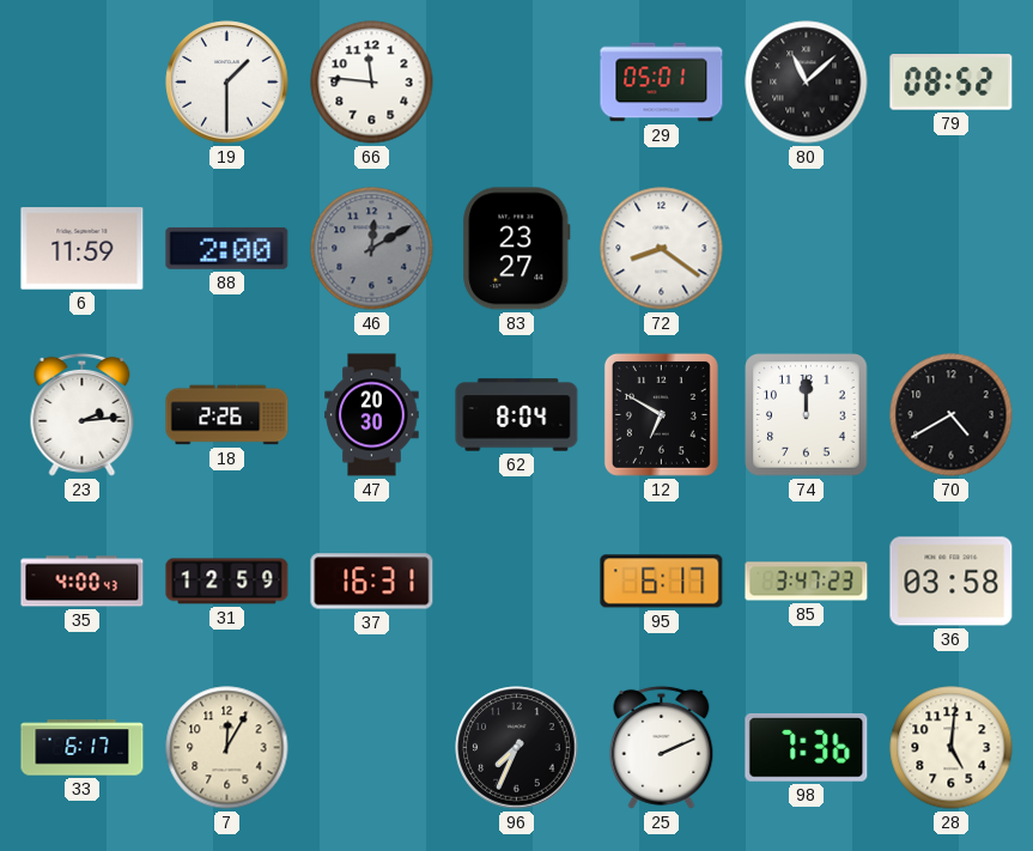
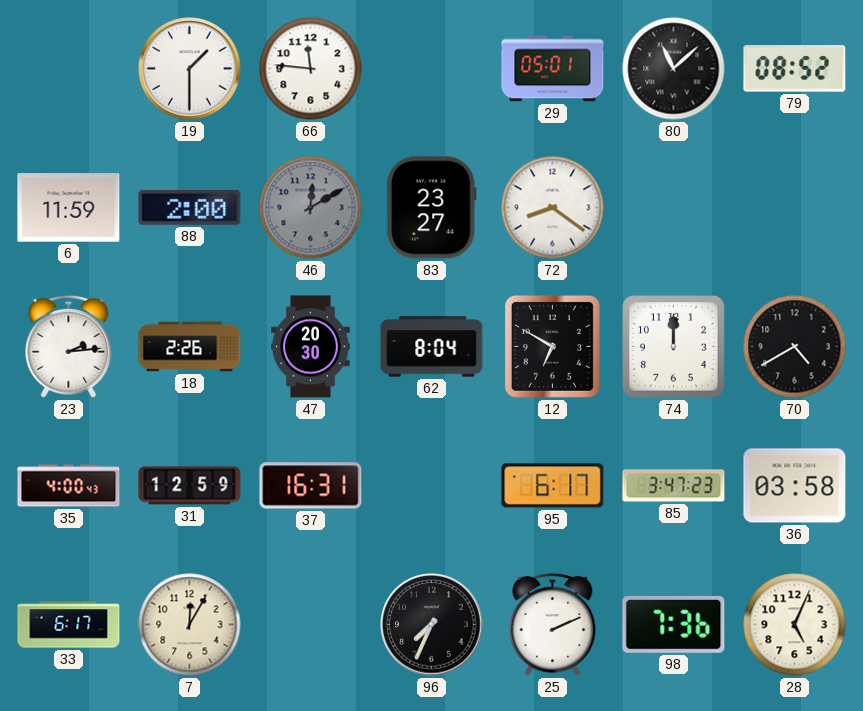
28: 5:01 -> 5:04
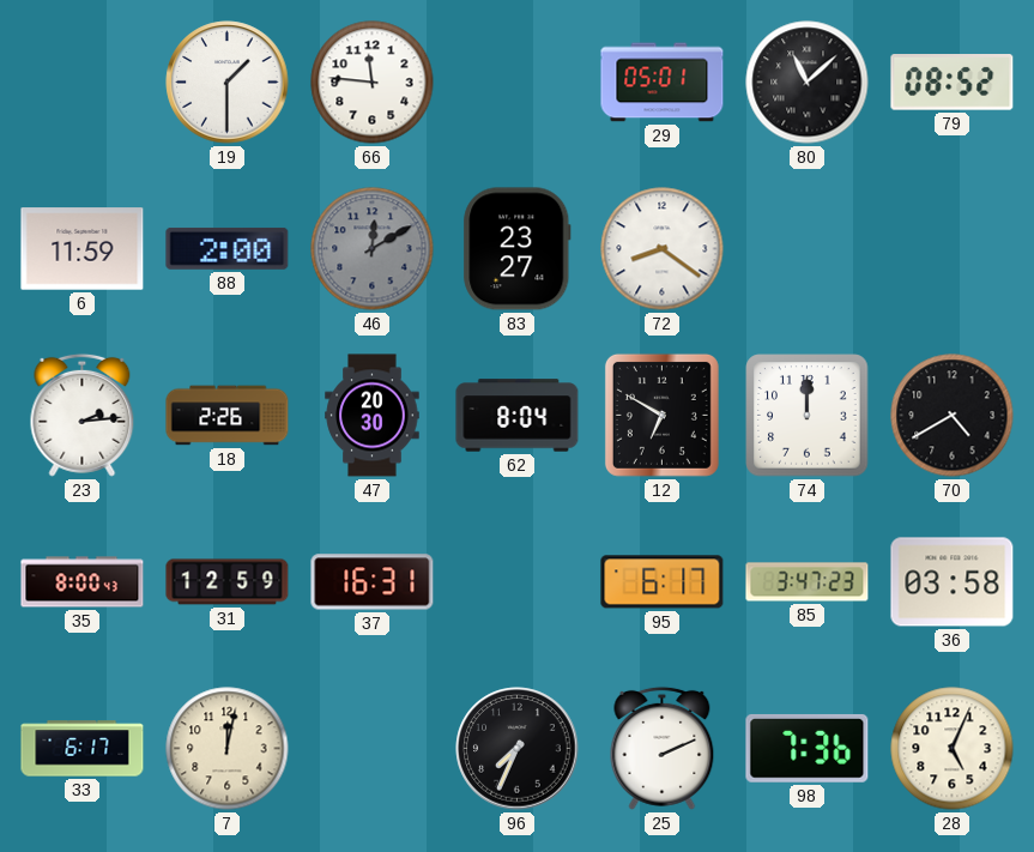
35: 4:00 -> 8:00
7: 12:05 -> 12:02
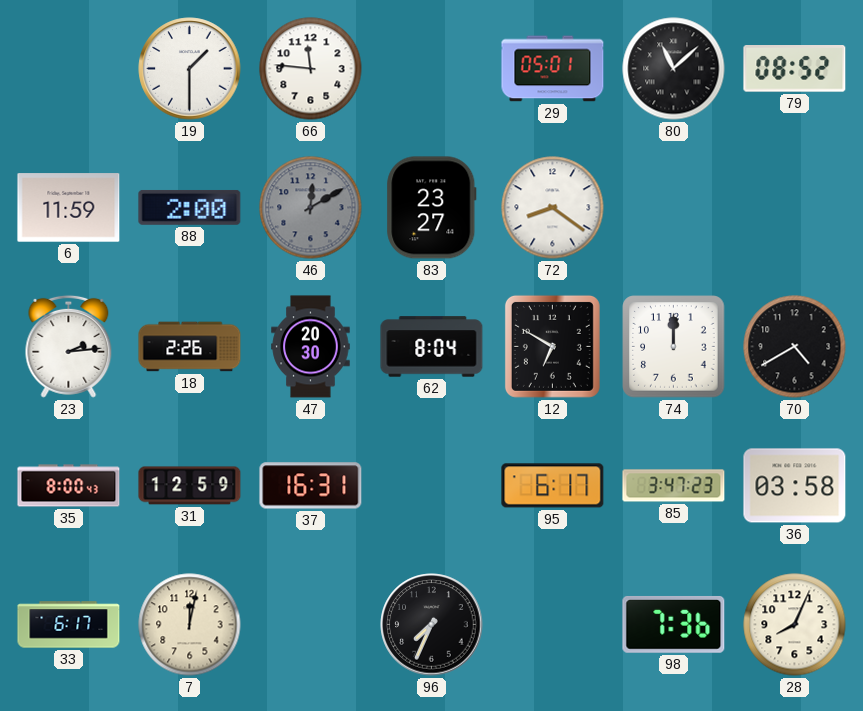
25: 2:11 -> none
28: 5:04 -> 8:04
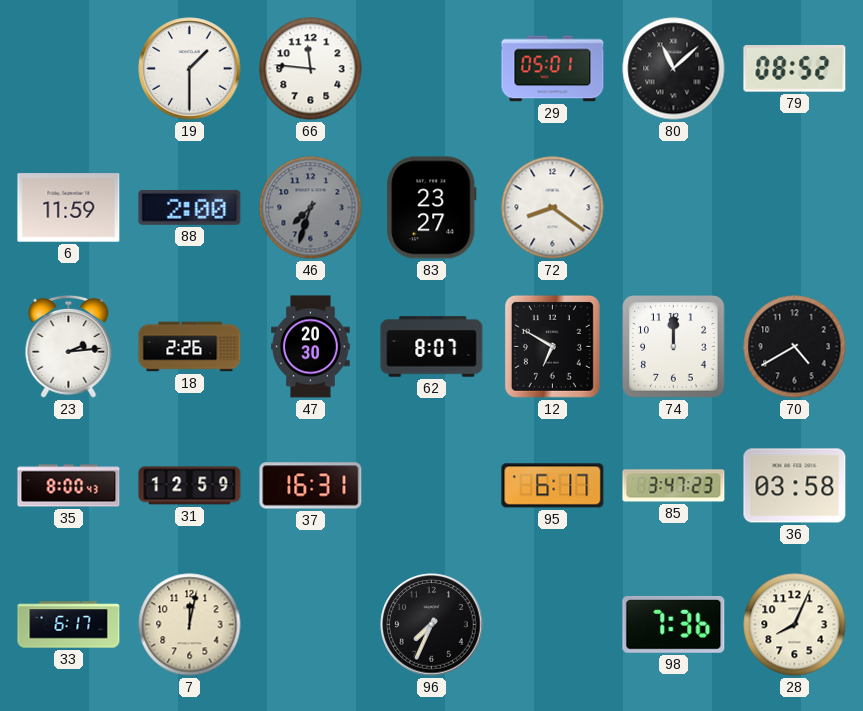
46: 12:10 -> 7:33
62: 8:04 -> 8:07
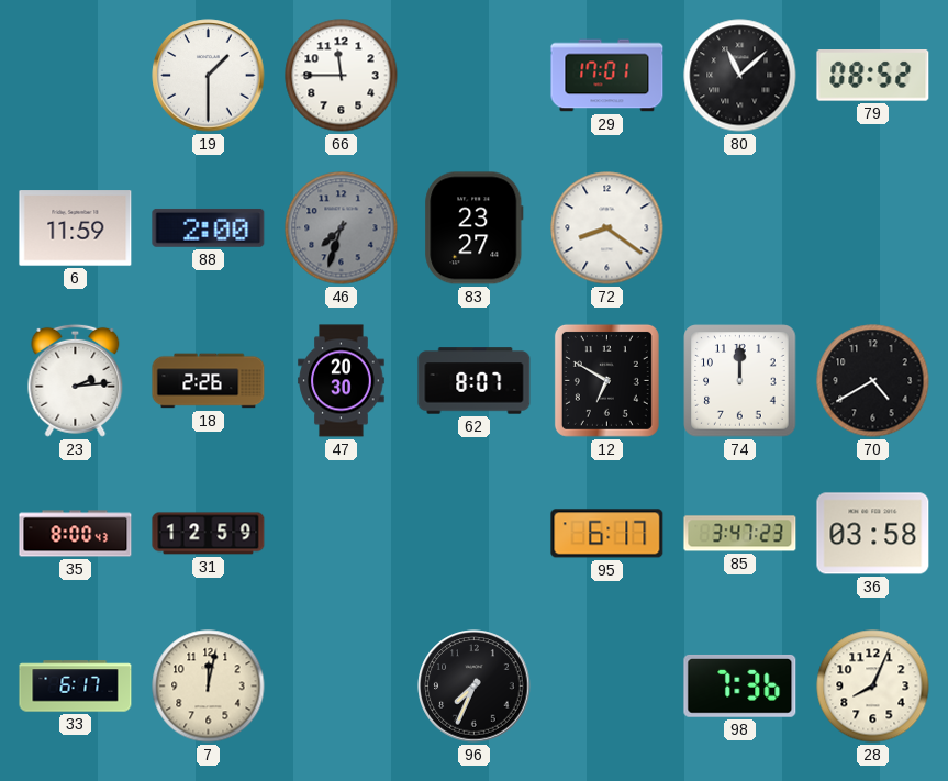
66: 11:46 -> 11:45
29: 05:01 -> 17:01
37: 16:31 -> none
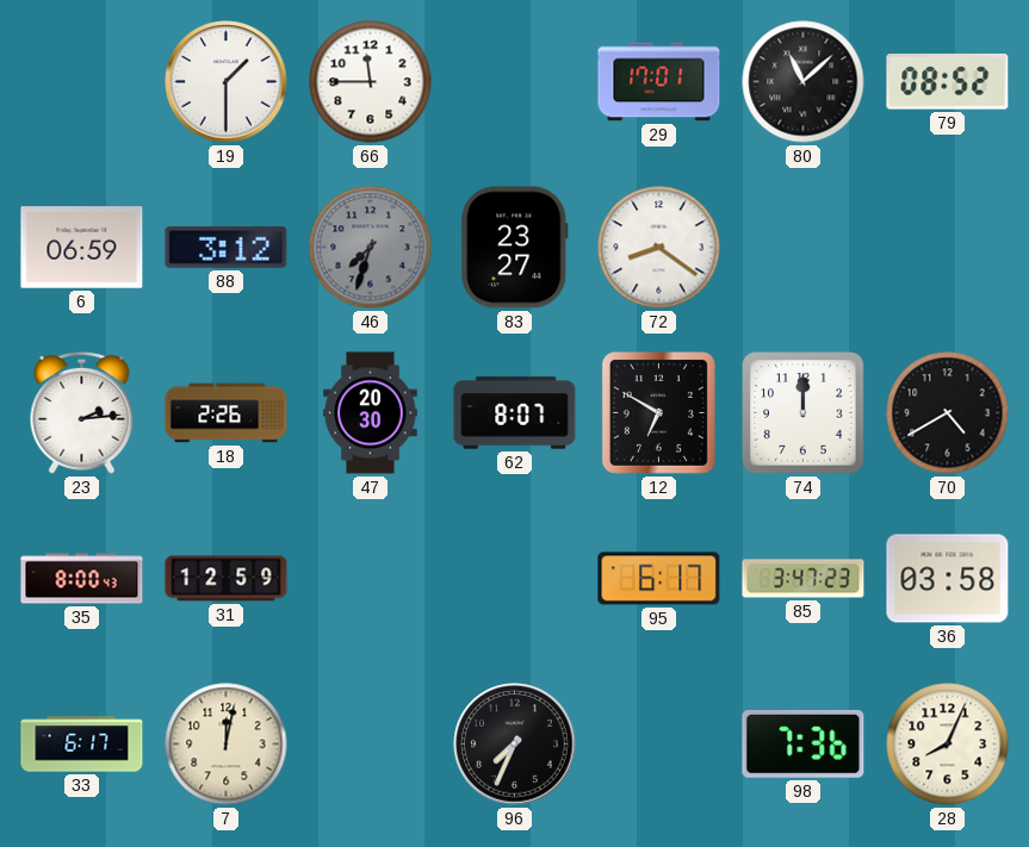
6: 11:59 -> 06:59
88: 2:00 -> 3:12
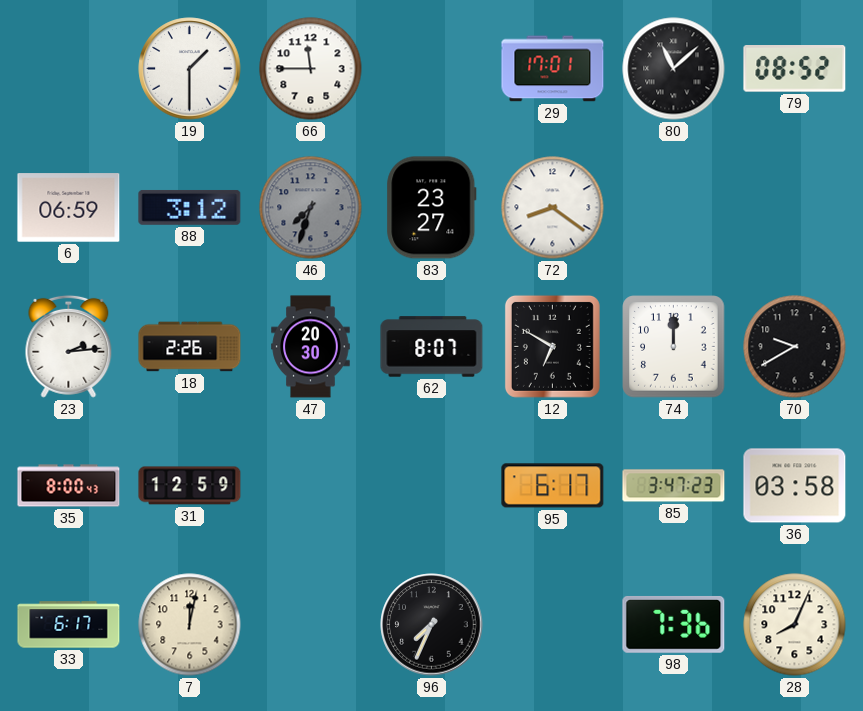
70: 4:40 -> 9:40
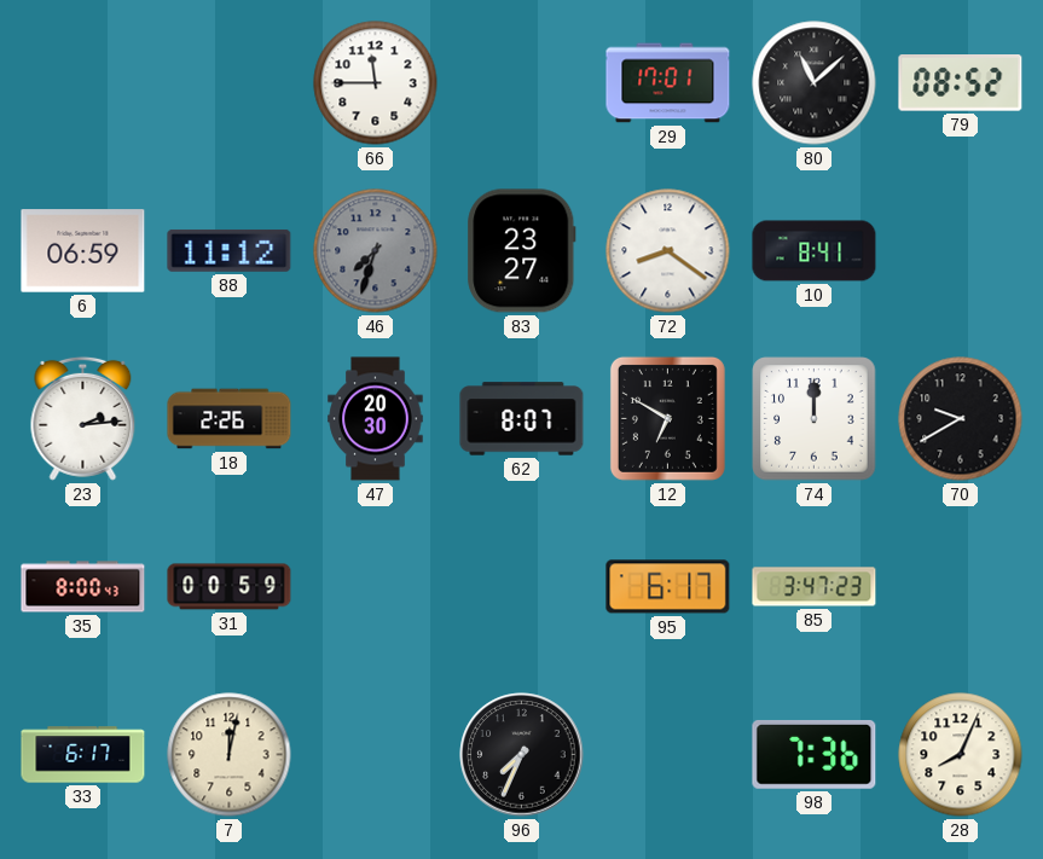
19: 1:30 -> none
88: 3:12 -> 11:12
10: none -> 8:41
31: 12:59 -> 00:59
36: 03:58 -> none
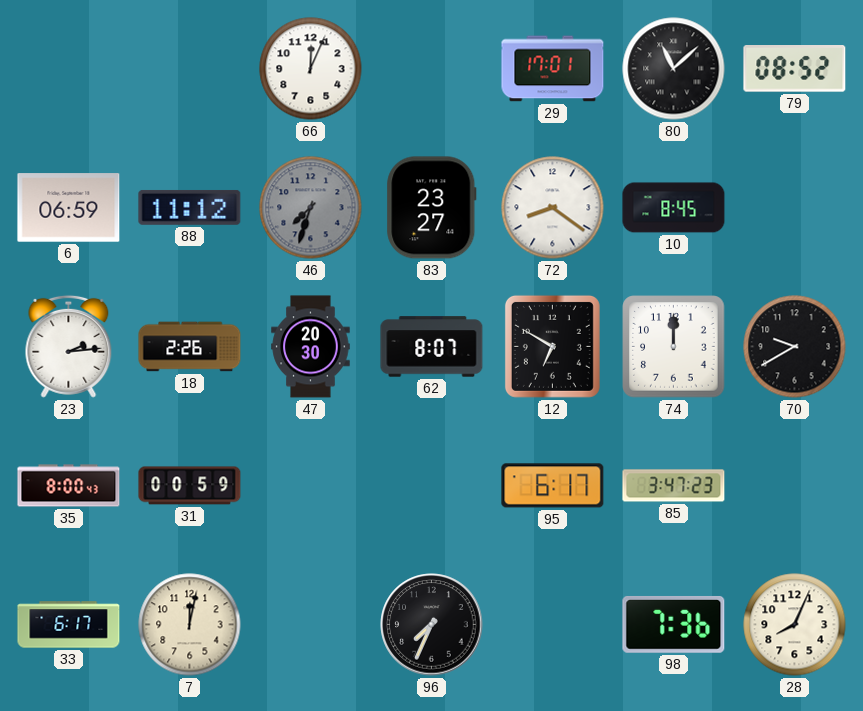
66: 11:45 -> 12:04
10: 8:41 -> 8:45
